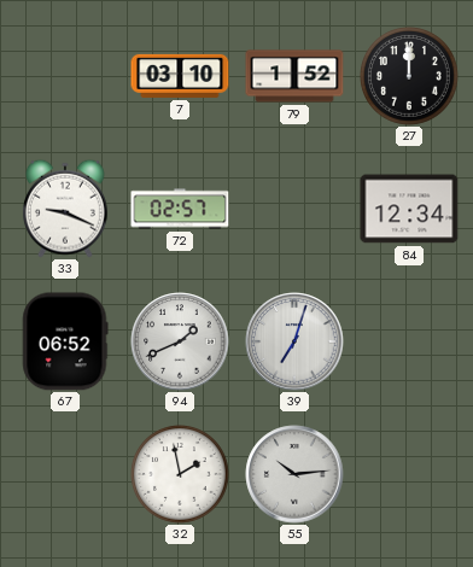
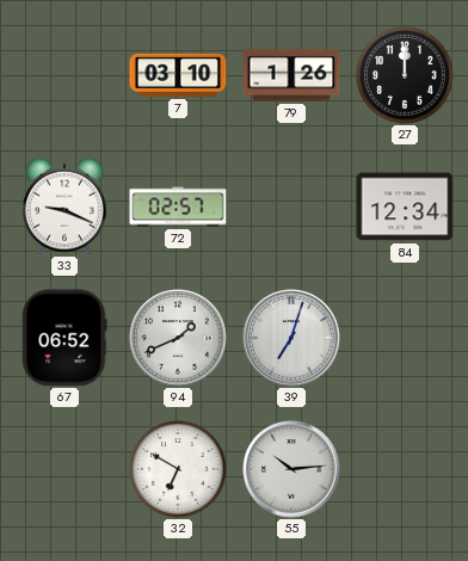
79: 1:52 -> 1:26
32: 1:58 -> 6:50
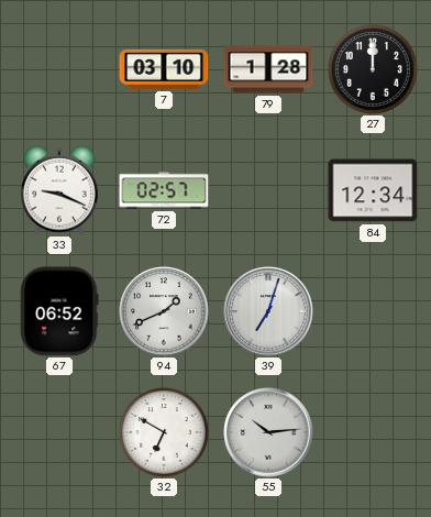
79: 1:26 -> 1:28
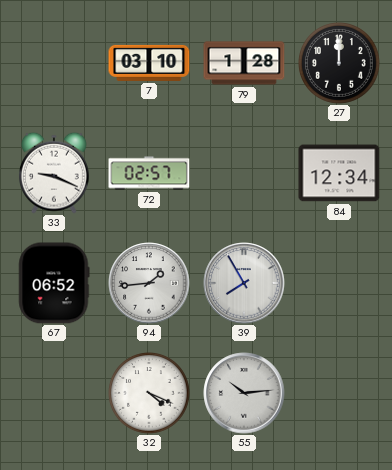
94: 1:41 -> 1:44
39: 7:03 -> 7:55
32: 6:50 -> 4:19
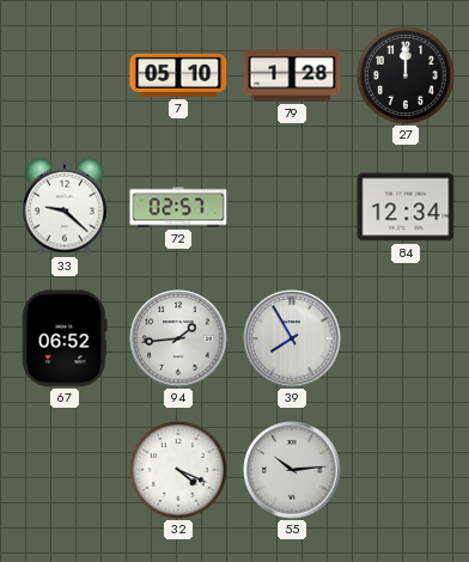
7: 03:10 -> 05:10
33: 9:19 -> 9:22
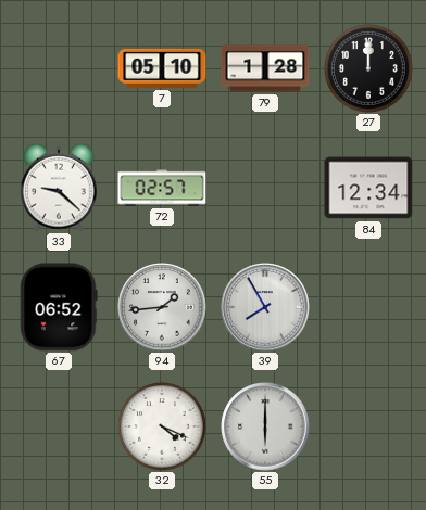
55: 10:14 -> 6:00
